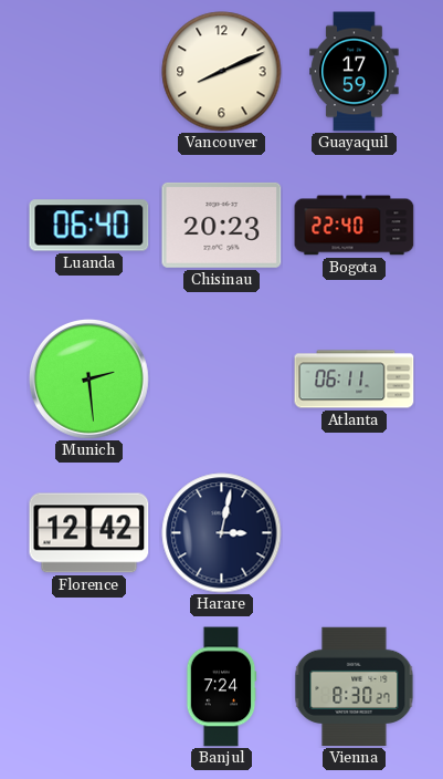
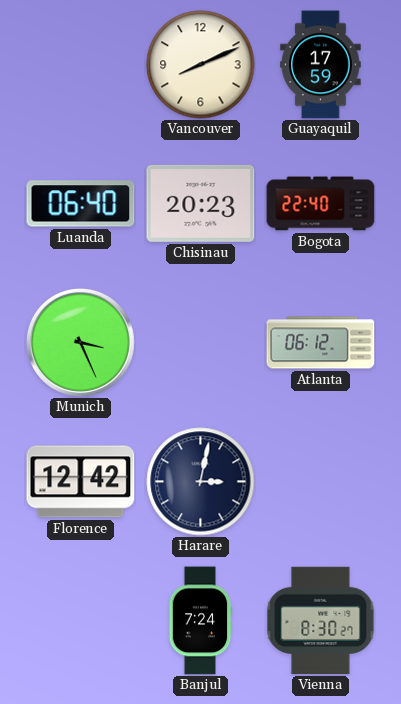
Munich: 2:29 -> 3:26
Atlanta: 06:11 -> 06:12
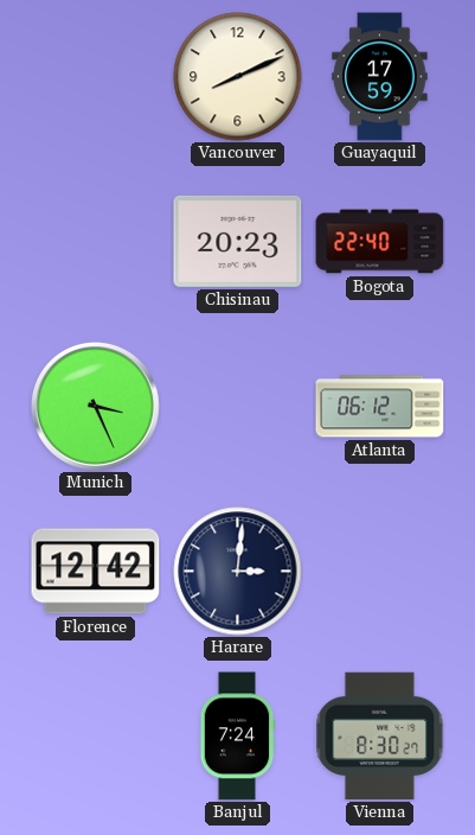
Luanda: 06:40 -> none
Harare: 3:02 -> 3:01
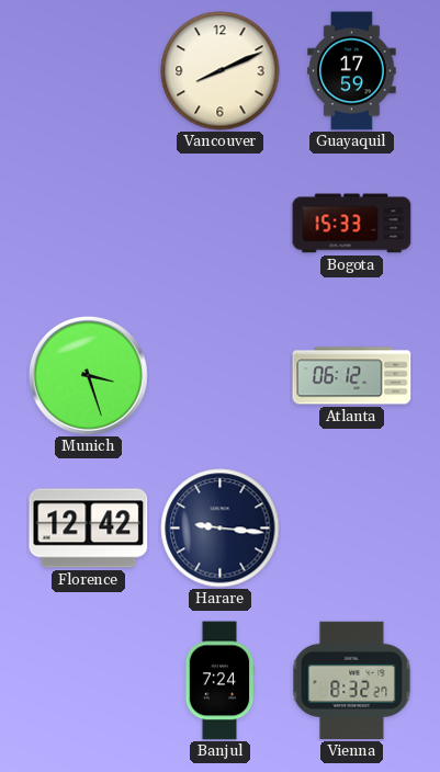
Chisinau: 20:23 -> none
Bogota: 22:40 -> 15:33
Munich: 3:26 -> 3:27
Harare: 3:01 -> 9:16
Vienna: 8:30 -> 8:32
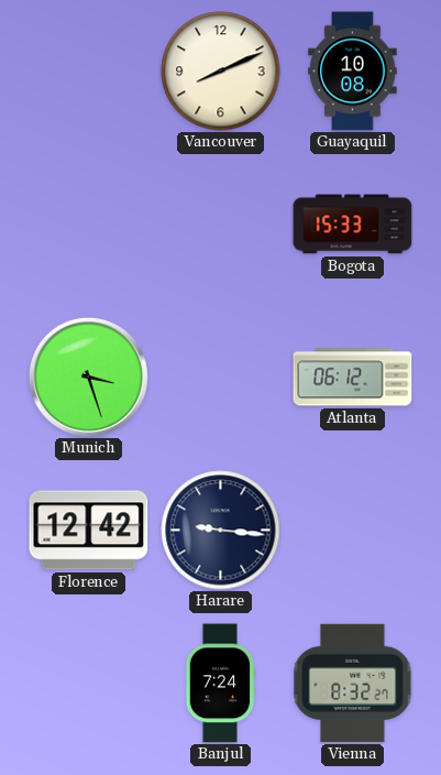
Guayaquil: 17:59 -> 10:08
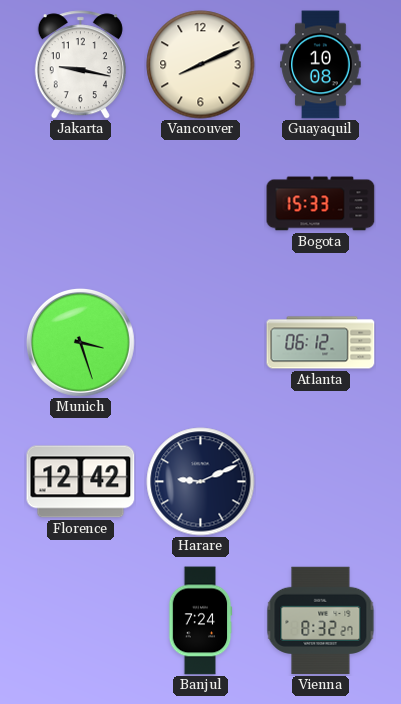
Jakarta: none -> 9:17
Harare: 9:16 -> 9:11
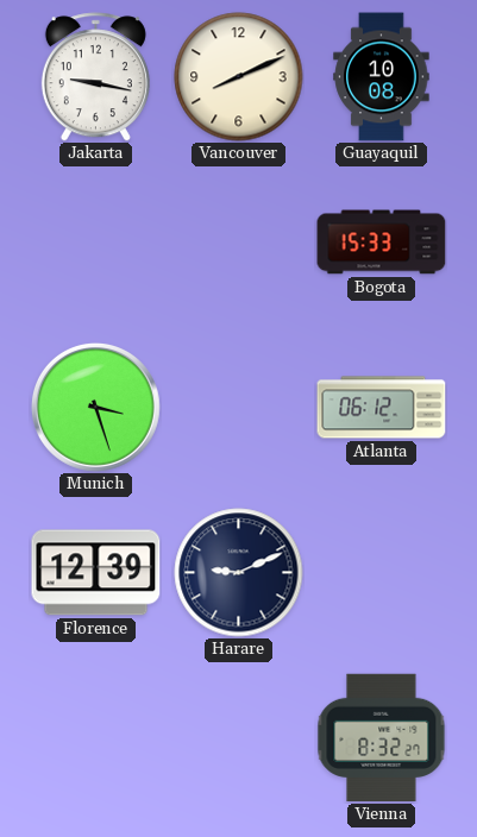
Florence: 12:42 -> 12:39
Banjul: 7:24 -> none
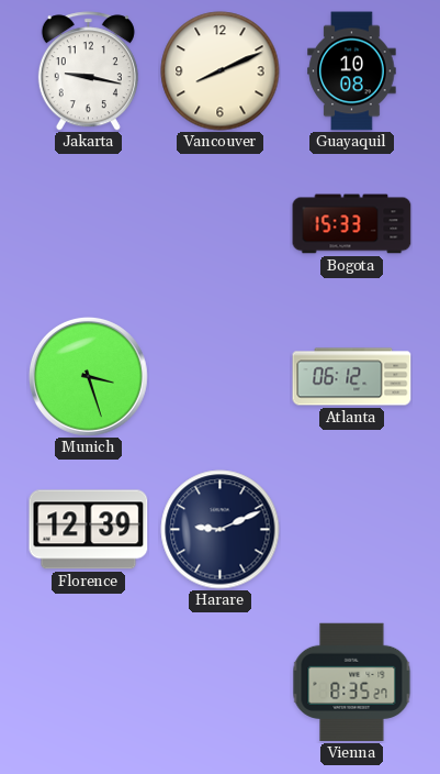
Vienna: 8:32 -> 8:35
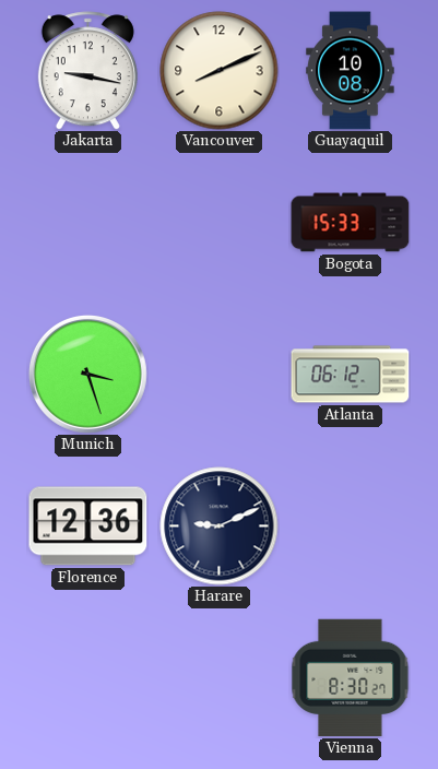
Florence: 12:39 -> 12:36
Vienna: 8:35 -> 8:30
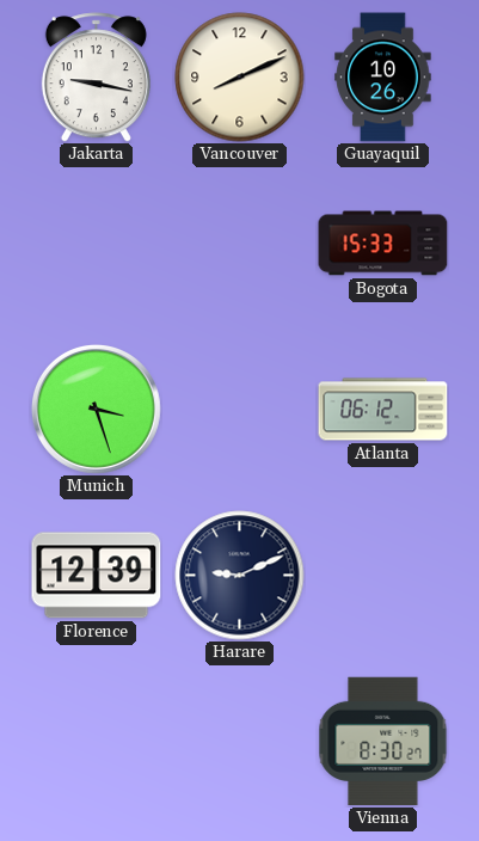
Guayaquil: 10:08 -> 10:26
Florence: 12:36 -> 12:39
